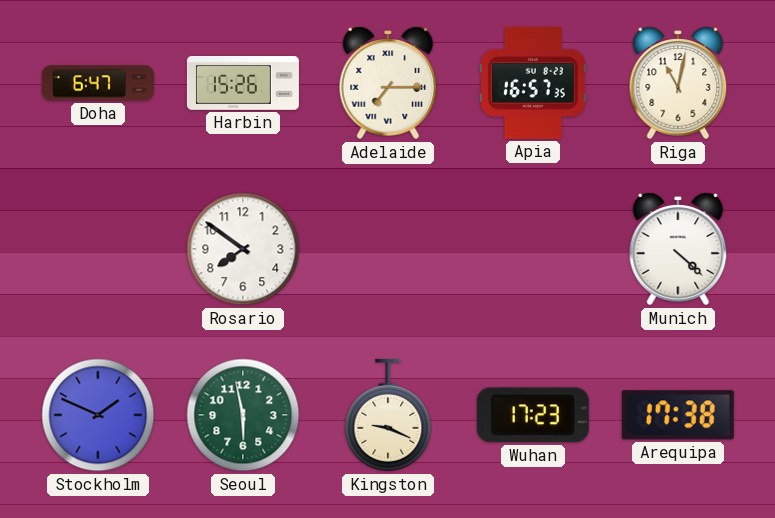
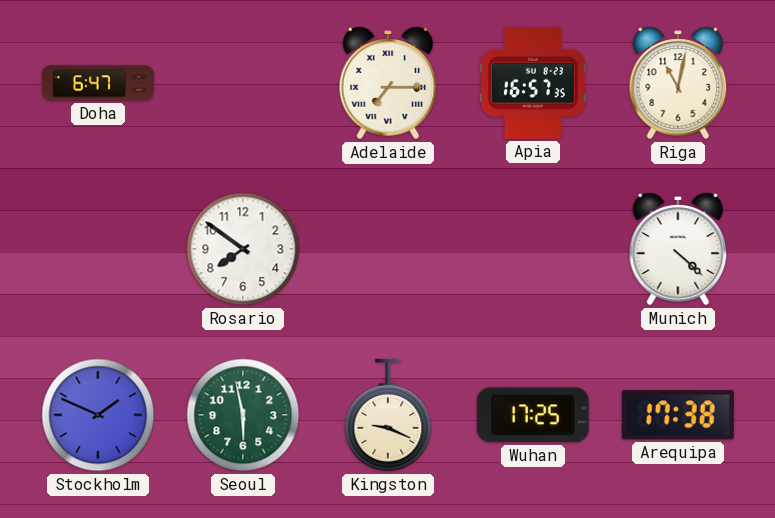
Harbin: 15:26 -> none
Wuhan: 17:23 -> 17:25
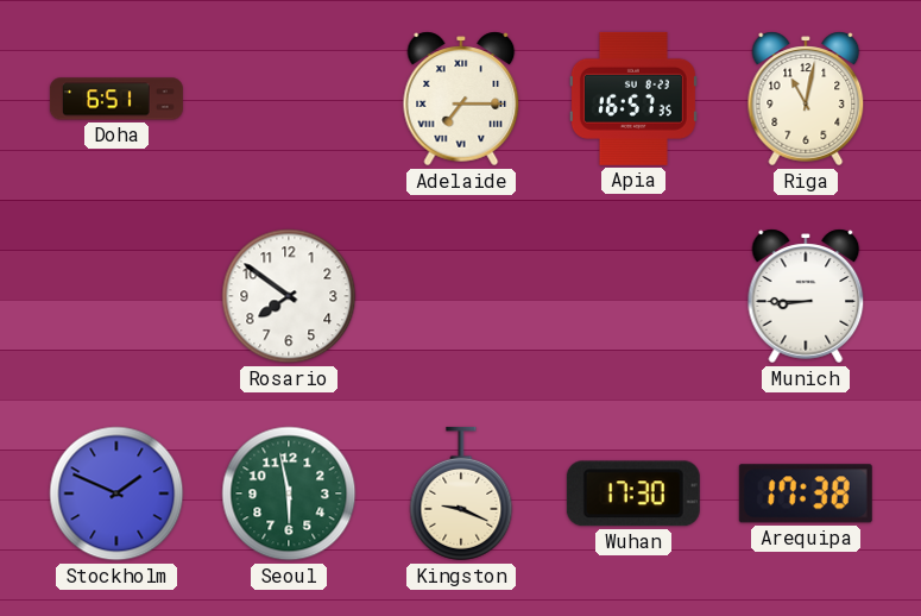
Doha: 6:47 -> 6:51
Munich: 4:22 -> 8:45
Wuhan: 17:25 -> 17:30
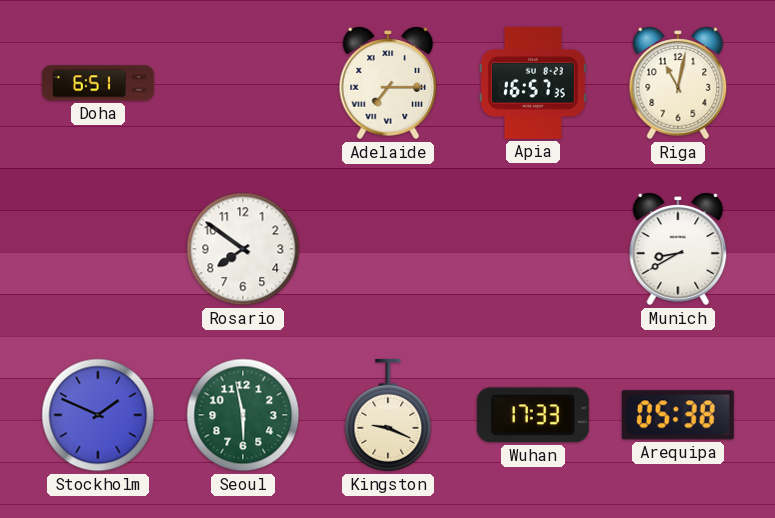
Munich: 8:45 -> 8:40
Wuhan: 17:30 -> 17:33
Arequipa: 17:38 -> 05:38
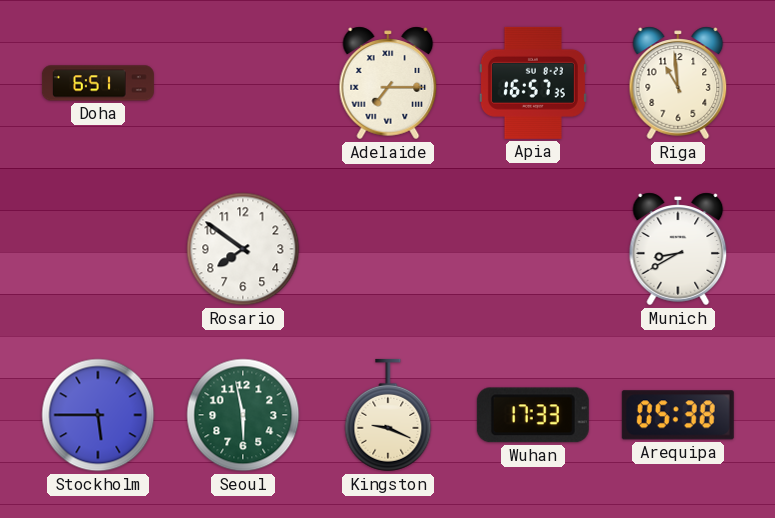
Riga: 11:02 -> 10:59
Stockholm: 1:49 -> 5:45
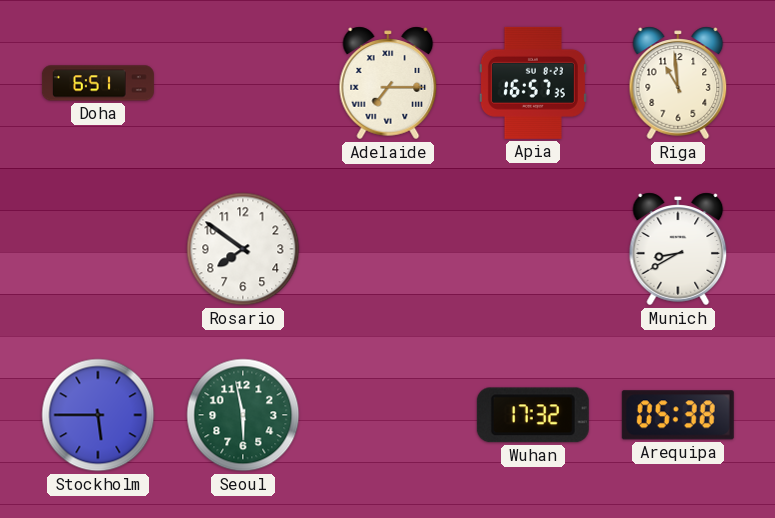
Kingston: 9:19 -> none
Wuhan: 17:33 -> 17:32
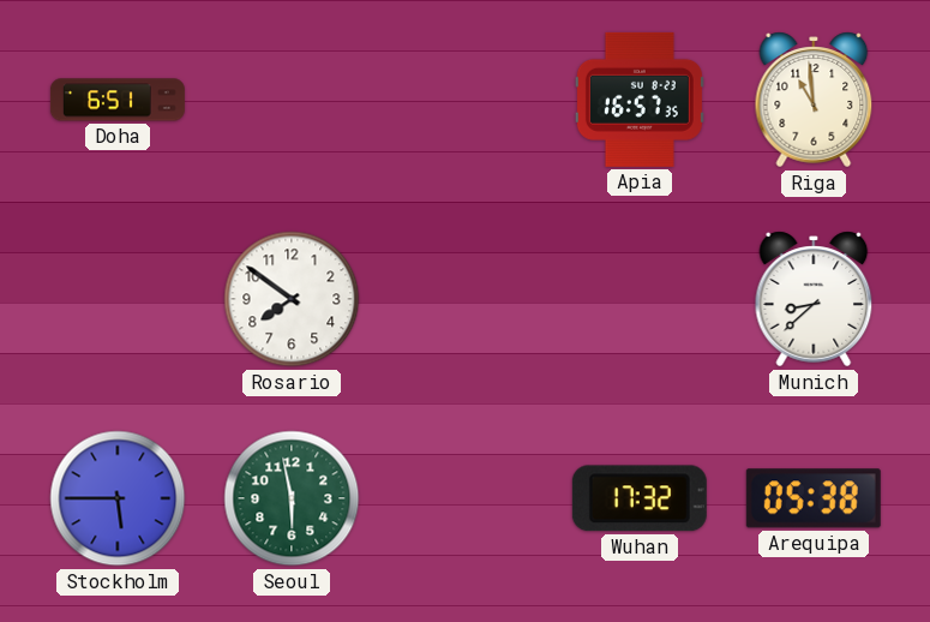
Adelaide: 7:15 -> none
Munich: 8:40 -> 8:38
